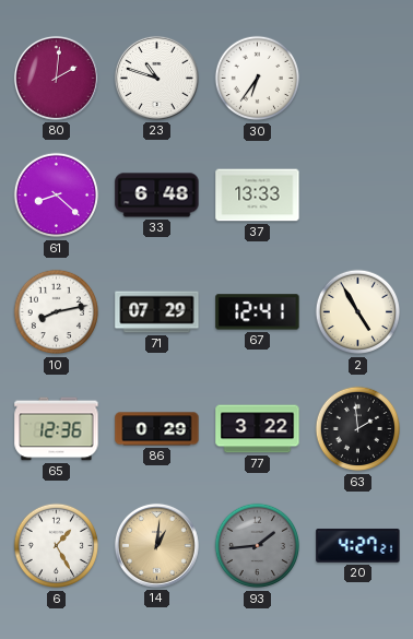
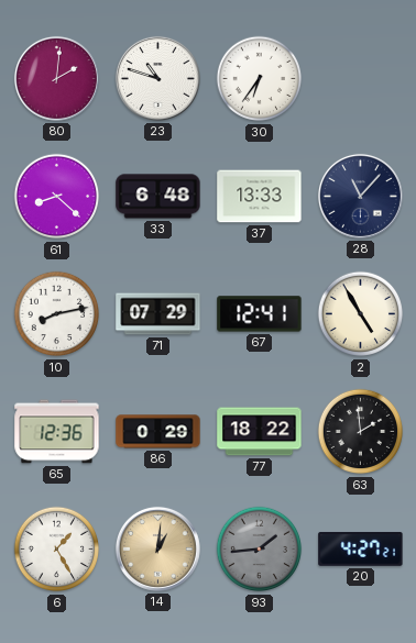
28: none -> 11:07
77: 3:22 -> 18:22
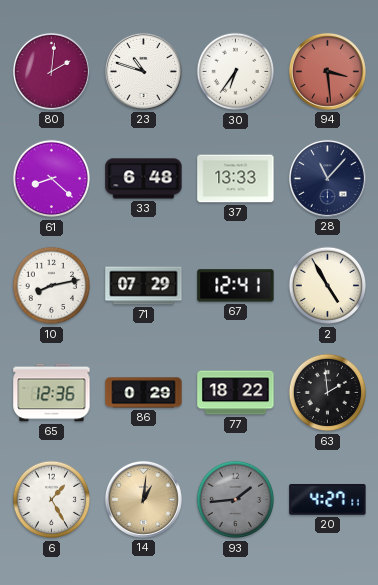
94: none -> 3:29
20: 4:27:21 -> 4:27:11
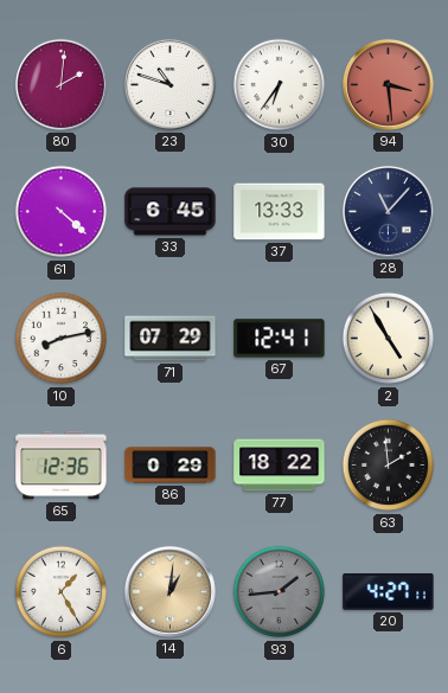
61: 8:22 -> 4:22
33: 6:48 -> 6:45
